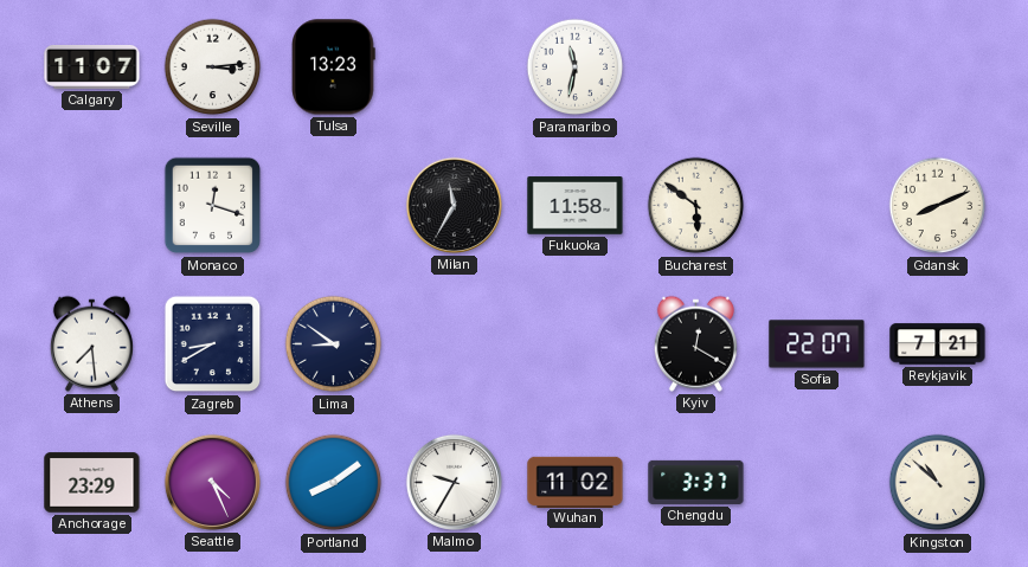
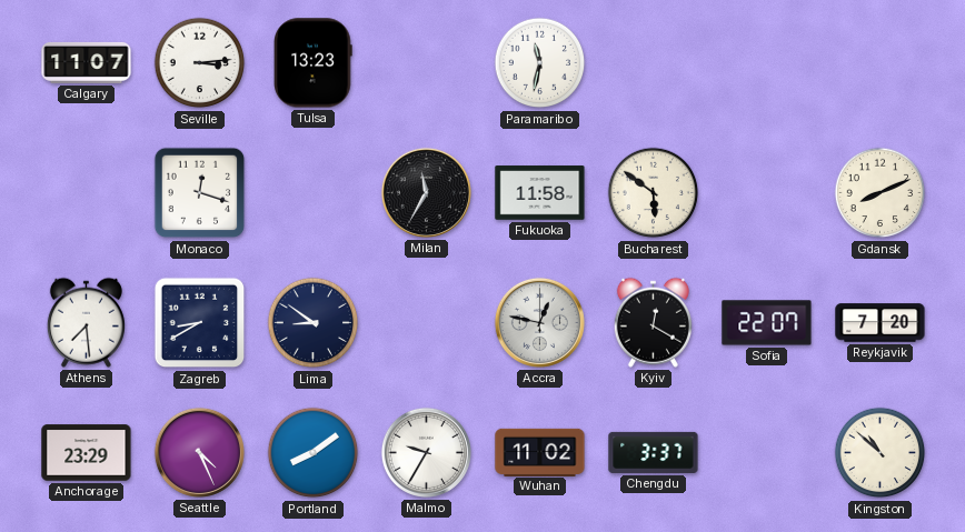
Accra: none -> 12:47
Reykjavik: 7:21 -> 7:20
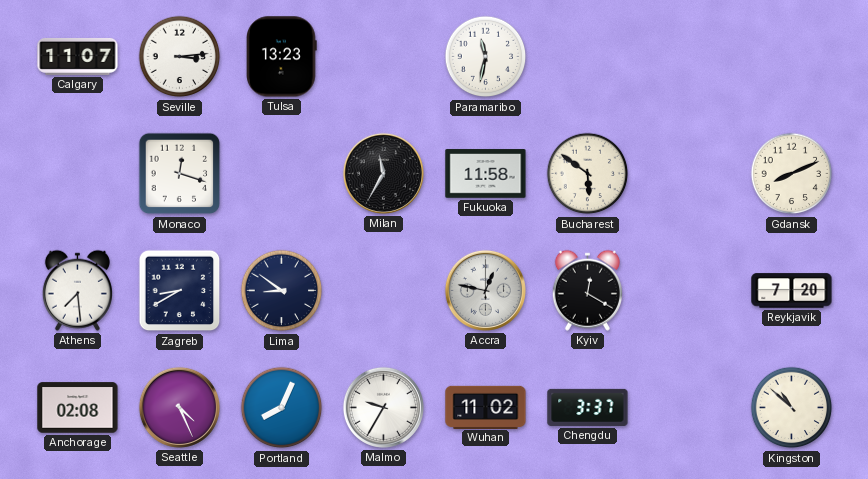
Sofia: 22:07 -> none
Anchorage: 23:29 -> 02:08
Portland: 8:09 -> 8:04
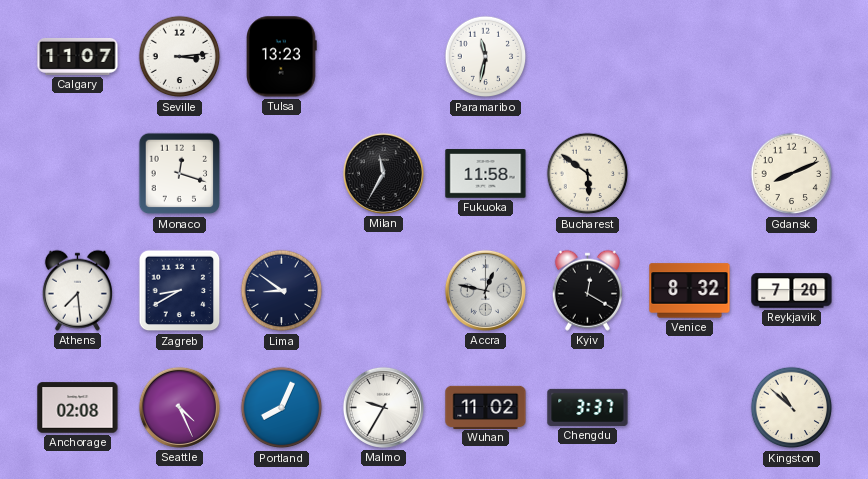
Venice: none -> 8:32
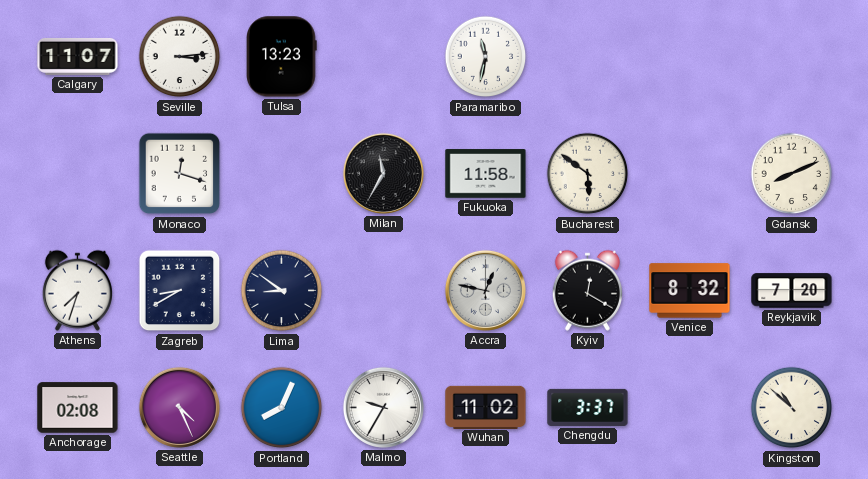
Athens: 7:29 -> 7:33
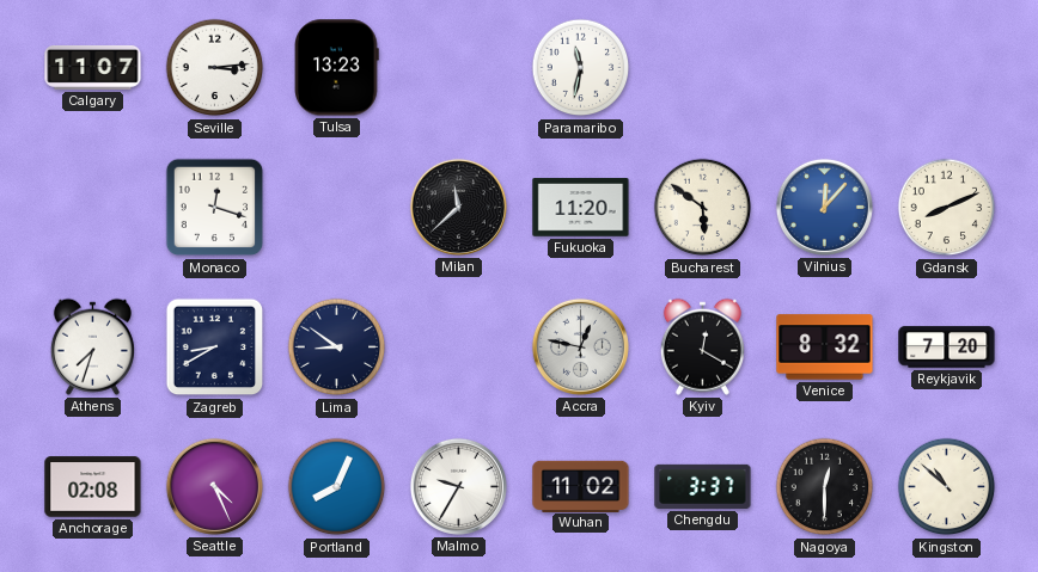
Milan: 11:35 -> 11:38
Fukuoka: 11:58 -> 11:20
Vilnius: none -> 12:07
Nagoya: none -> 12:30
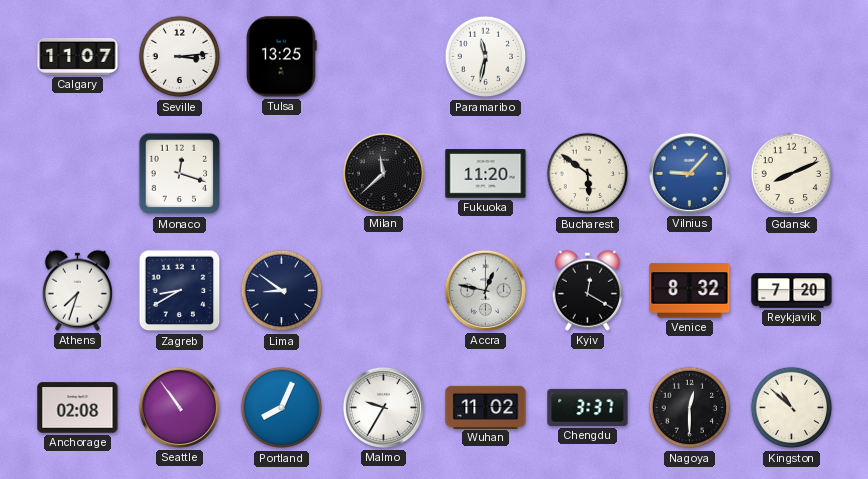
Tulsa: 13:23 -> 13:25
Vilnius: 12:07 -> 9:07
Seattle: 4:26 -> 10:54
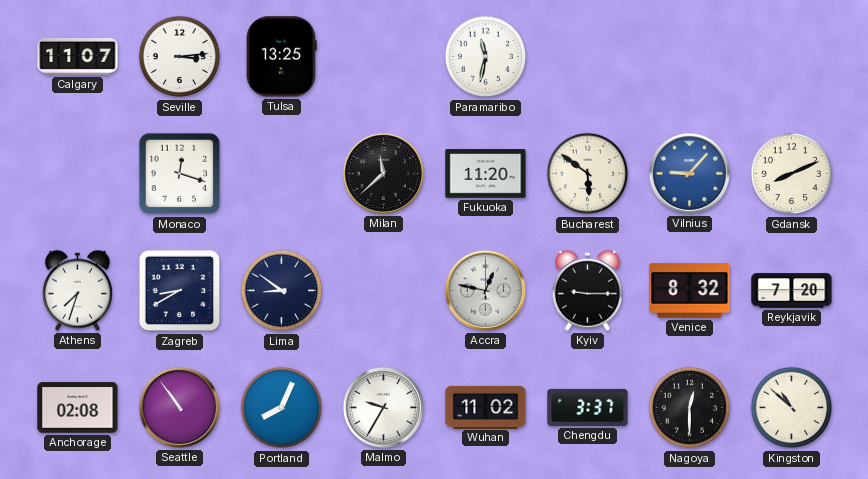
Kyiv: 12:20 -> 9:15
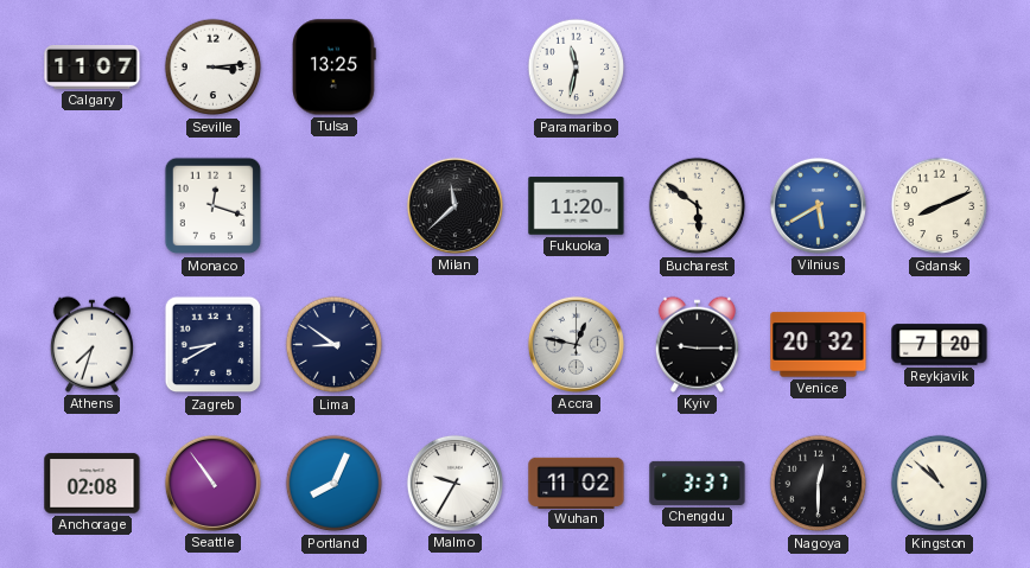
Vilnius: 9:07 -> 5:40
Venice: 8:32 -> 20:32
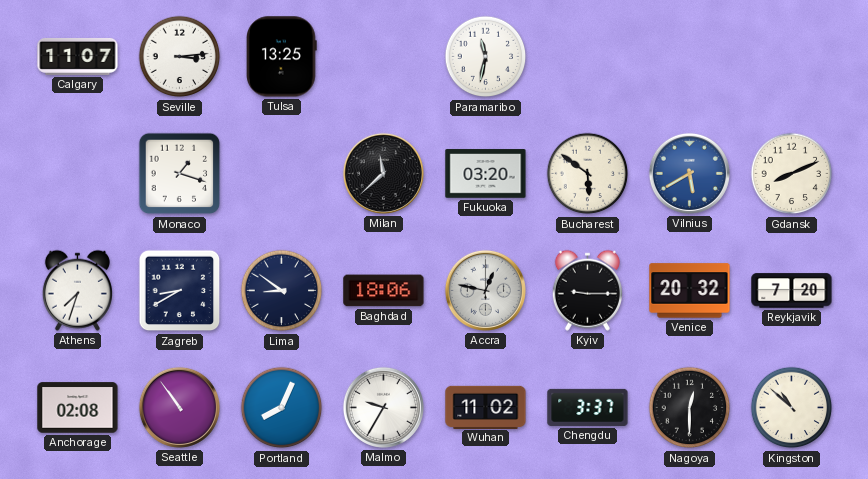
Monaco: 12:18 -> 1:18
Fukuoka: 11:20 -> 03:20
Baghdad: none -> 18:06
